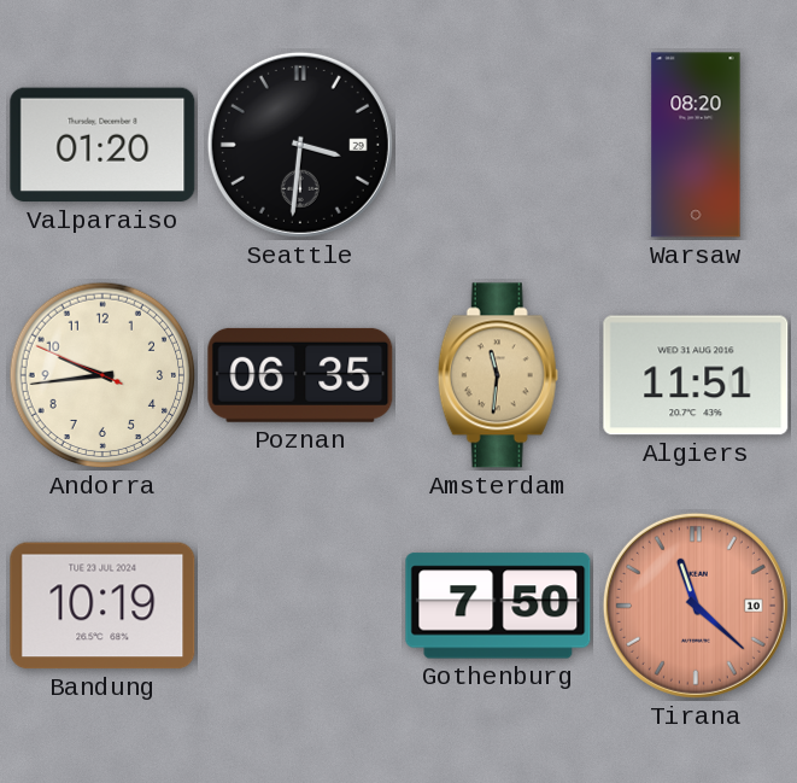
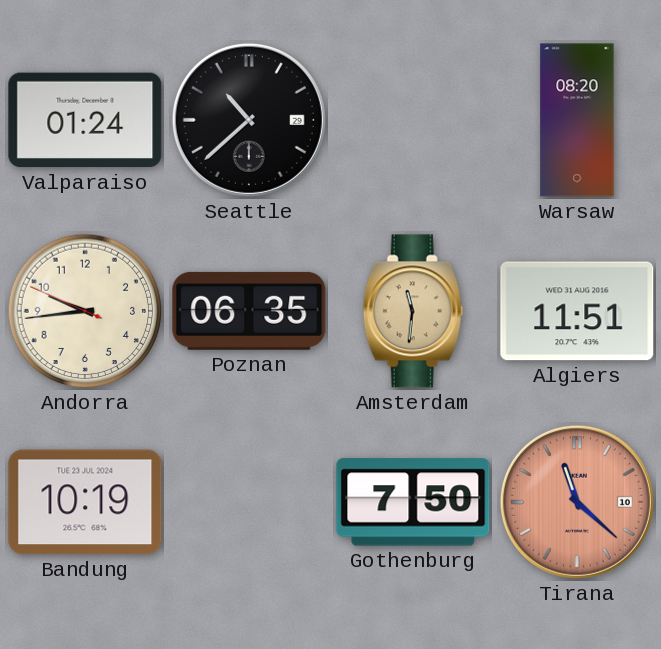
Valparaiso: 01:20 -> 01:24
Seattle: 3:31 -> 10:38
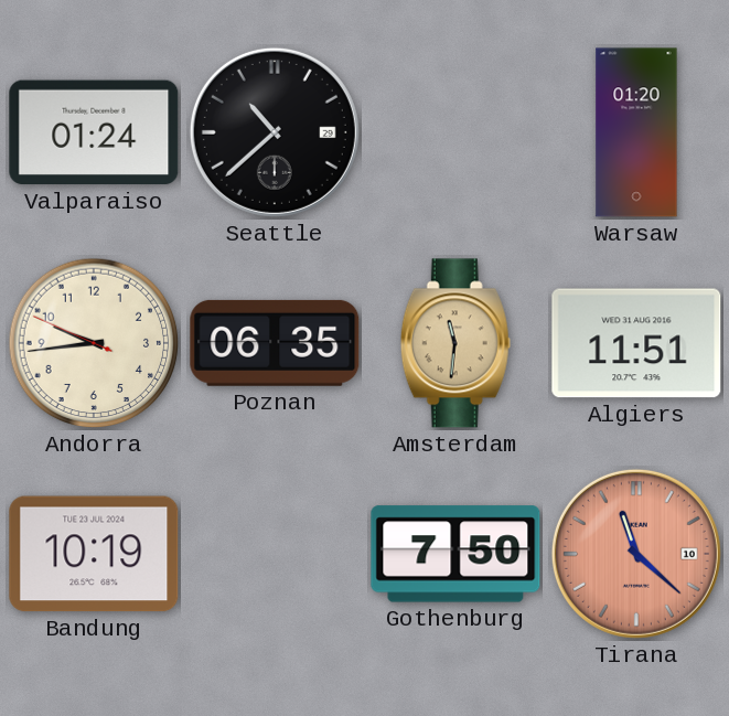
Warsaw: 08:20 -> 01:20
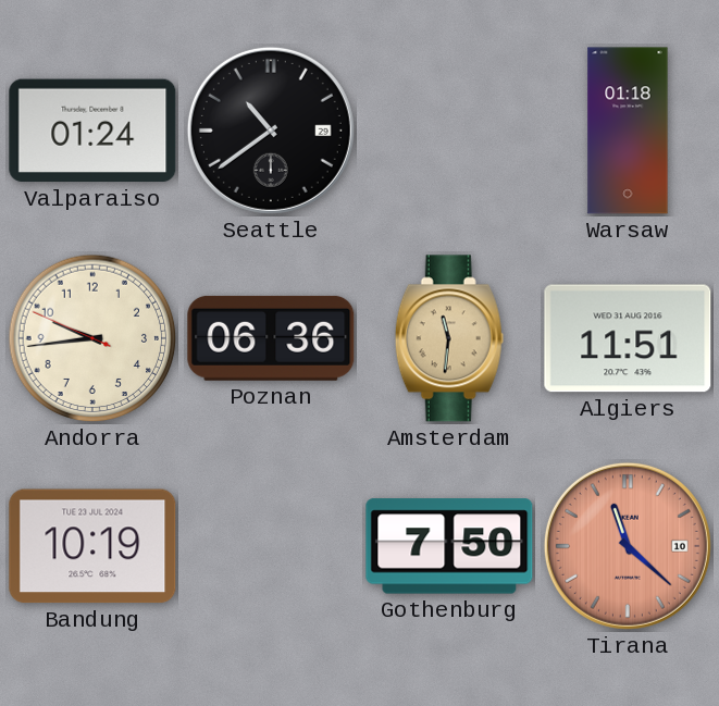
Seattle: 10:38 -> 10:39
Warsaw: 01:20 -> 01:18
Poznan: 06:35 -> 06:36
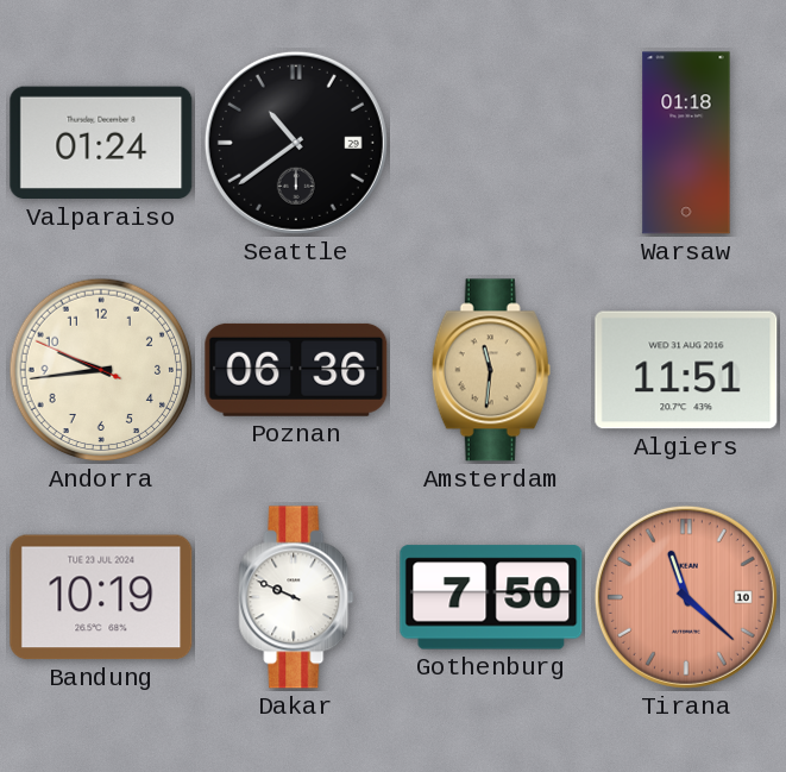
Dakar: none -> 9:49
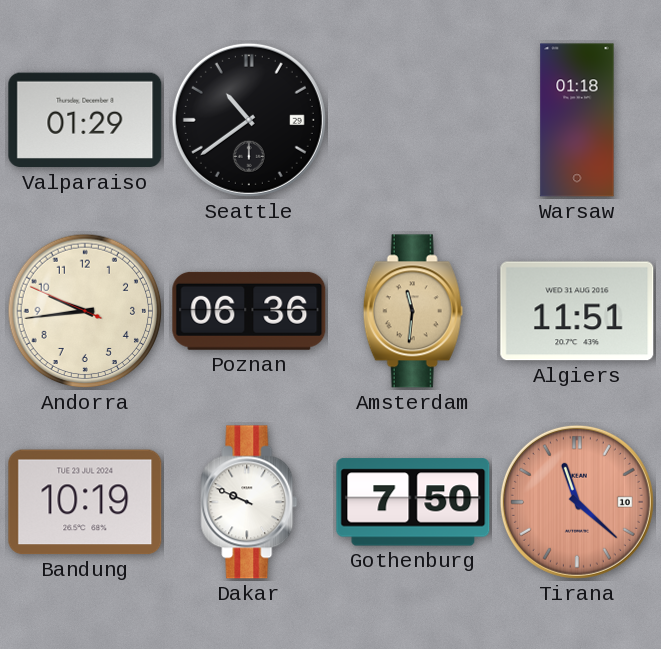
Valparaiso: 01:24 -> 01:29
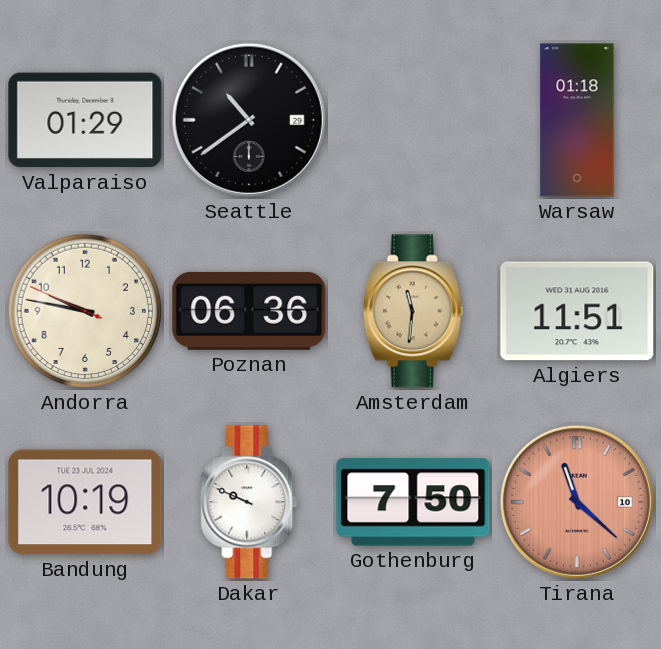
Andorra: 9:43 -> 9:46
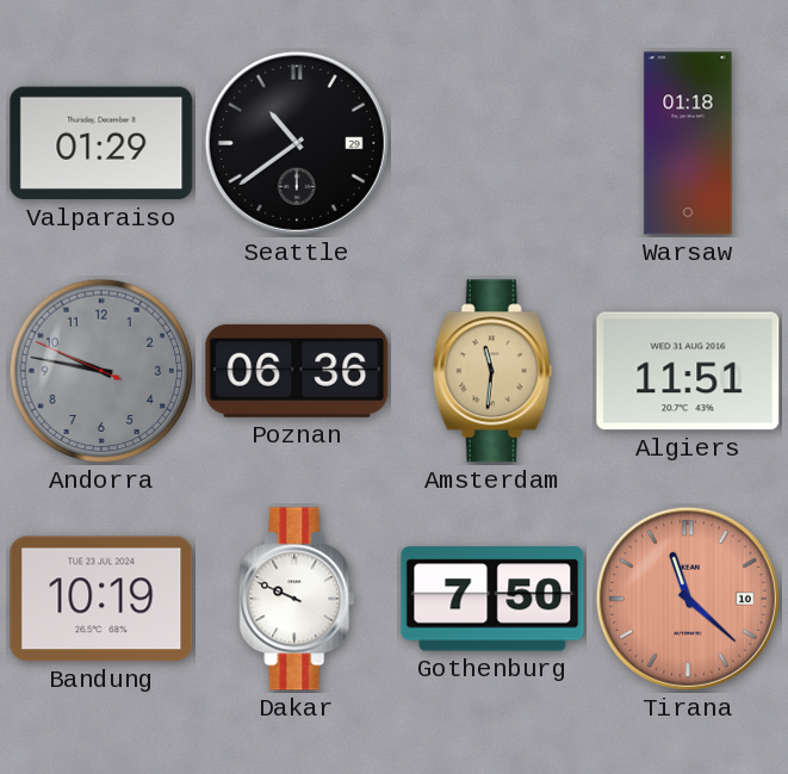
Andorra dial: cream -> grey
